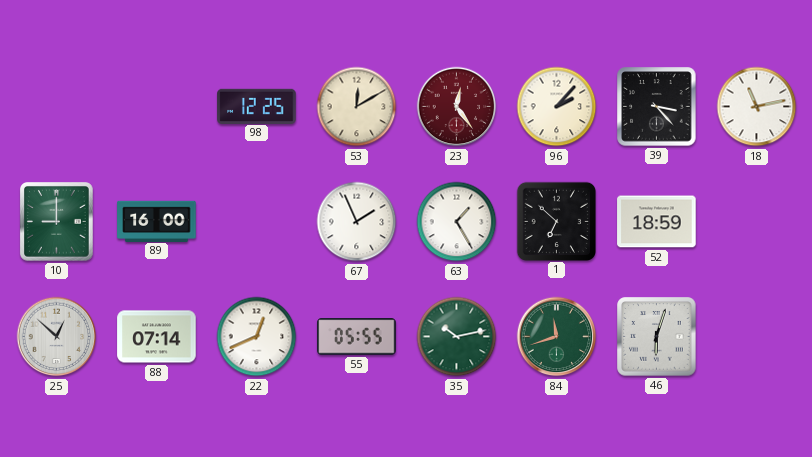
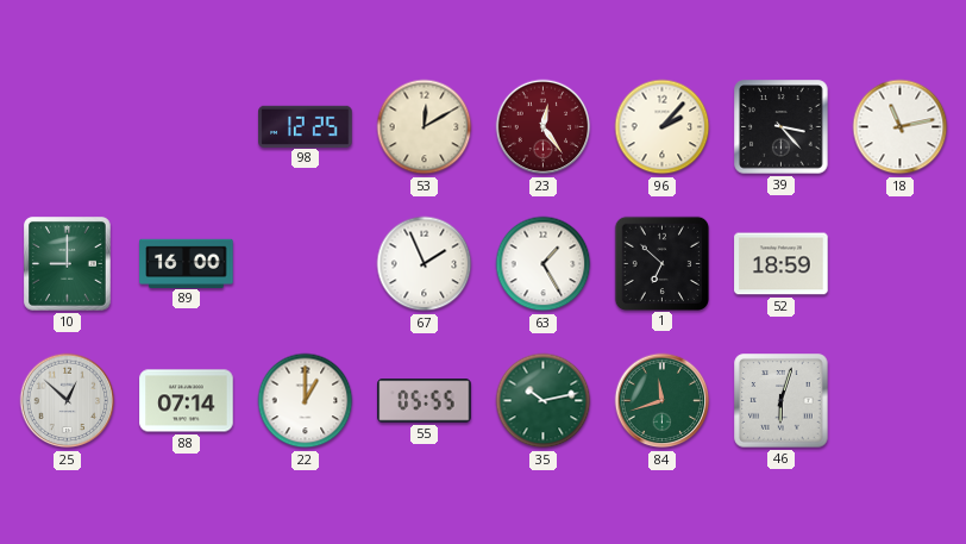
22: 12:41 -> 1:00
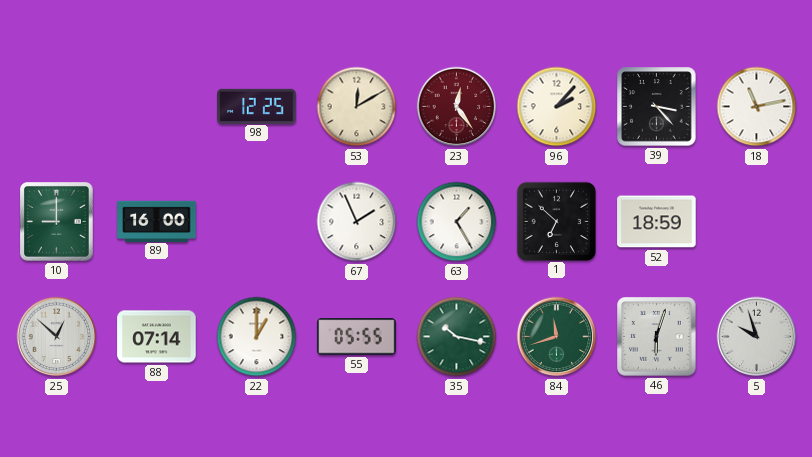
35: 10:13 -> 10:17
5: none -> 9:57
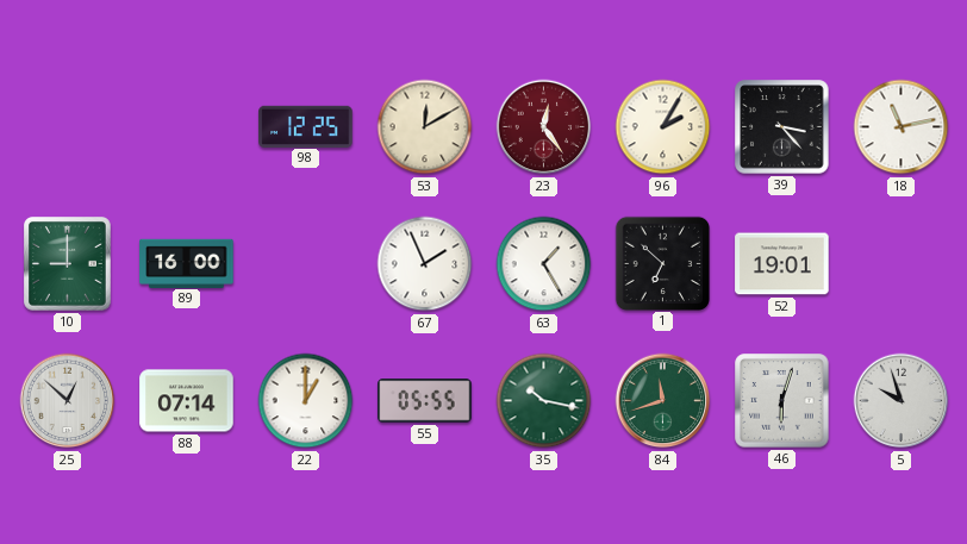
96: 2:07 -> 2:05
52: 18:59 -> 19:01
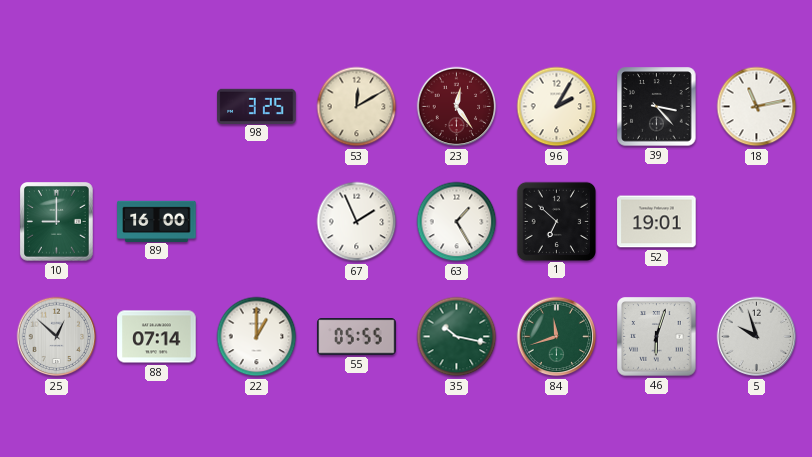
98: 12:25 -> 3:25
